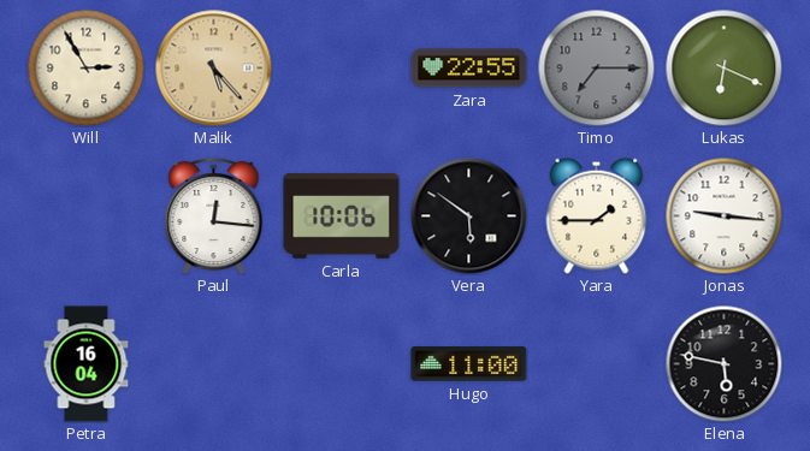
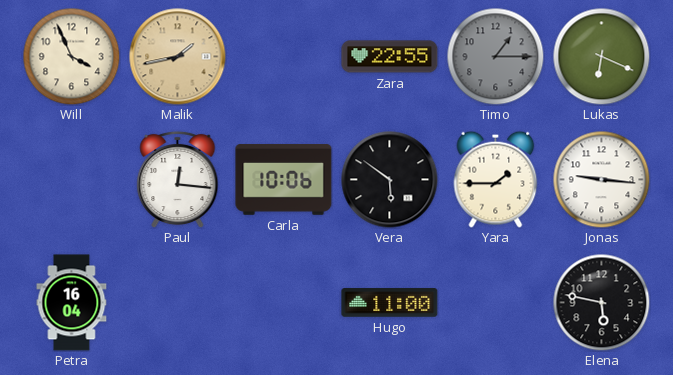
Will: 2:55 -> 3:56
Malik: 5:23 -> 1:43
Timo: 7:15 -> 1:15
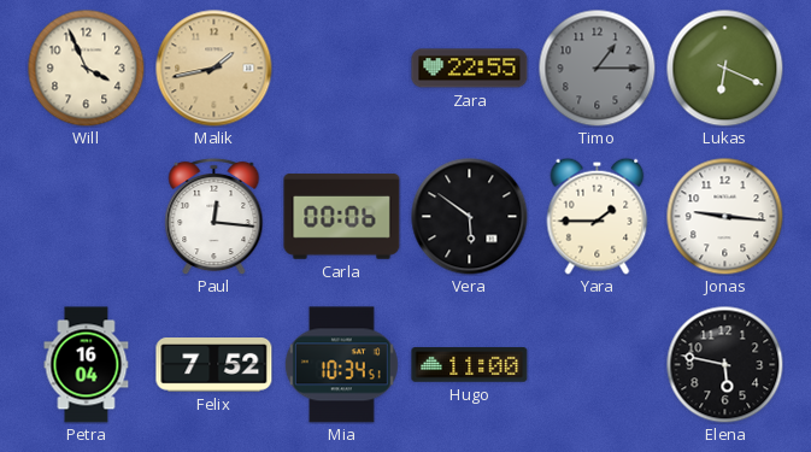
Carla: 10:06 -> 00:06
Felix: none -> 7:52
Mia: none -> 10:34
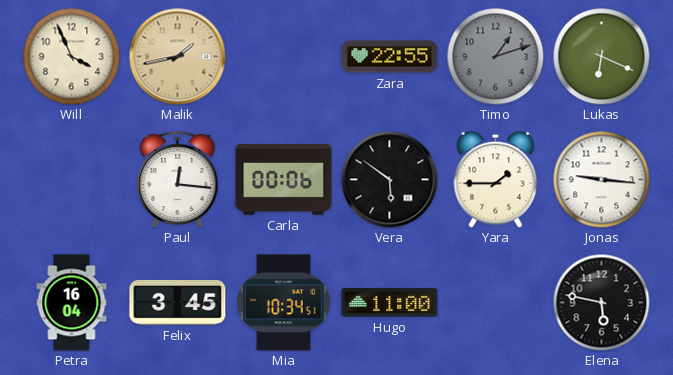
Timo: 1:15 -> 1:12
Felix: 7:52 -> 3:45
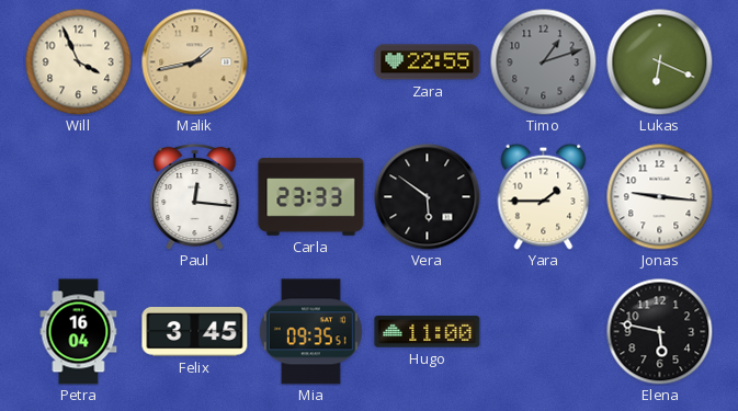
Carla: 00:06 -> 23:33
Mia: 10:34 -> 09:35
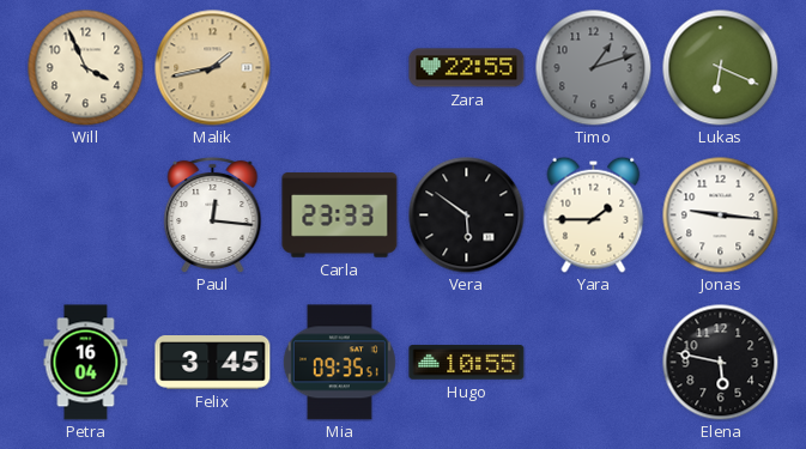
Hugo: 11:00 -> 10:55
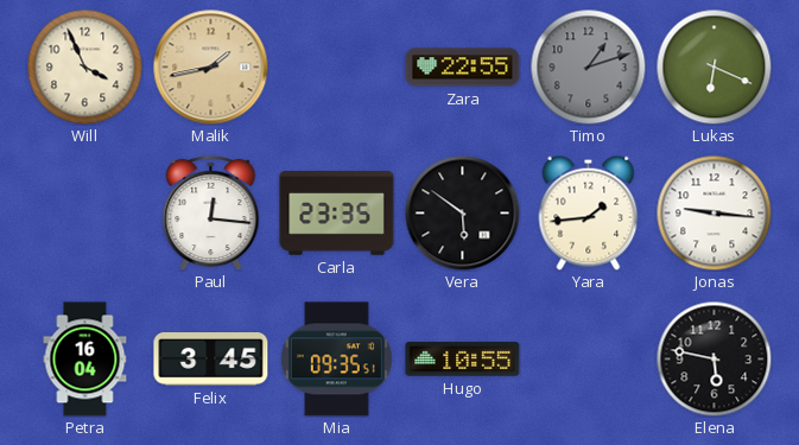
Carla: 23:33 -> 23:35
Yara: 1:45 -> 1:44
